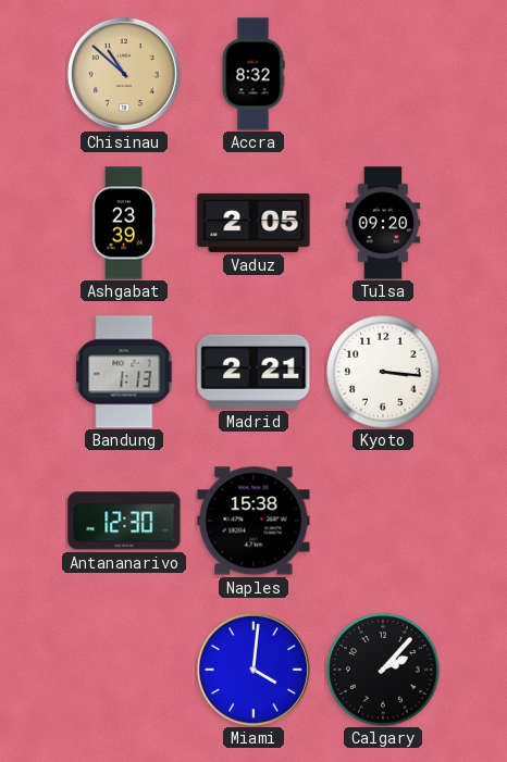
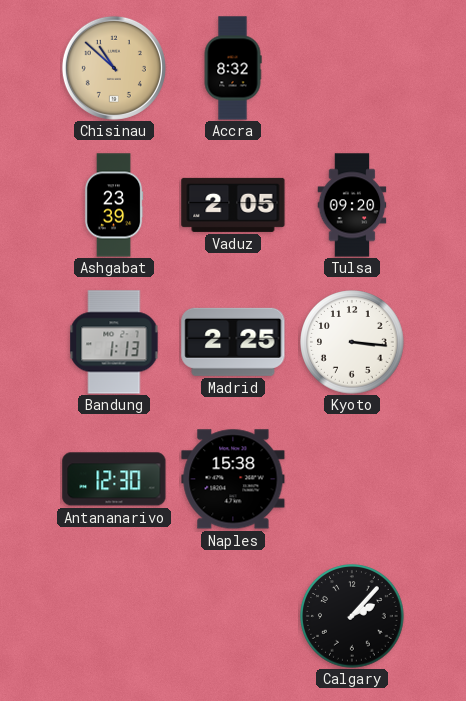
Madrid: 2:21 -> 2:25
Miami: 4:01 -> none
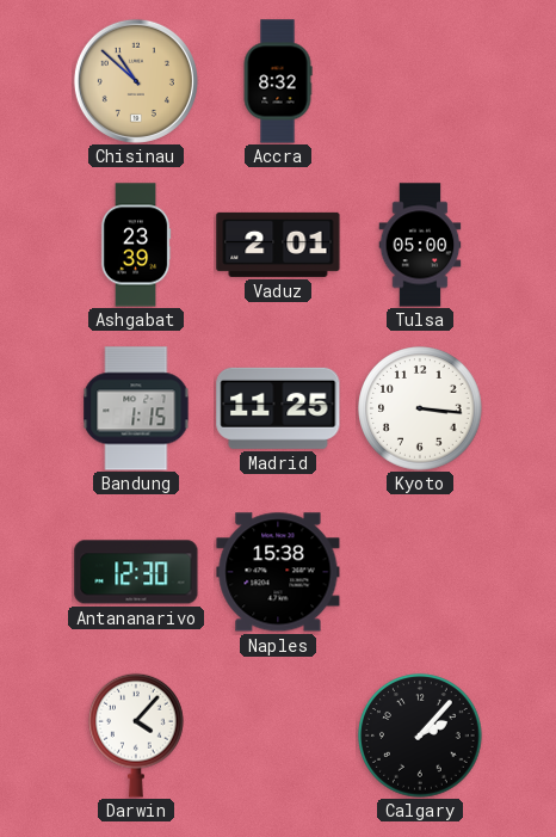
Vaduz: 2:05 -> 2:01
Tulsa: 09:20 -> 05:00
Bandung: 1:13 -> 1:15
Madrid: 2:25 -> 11:25
Darwin: none -> 4:07
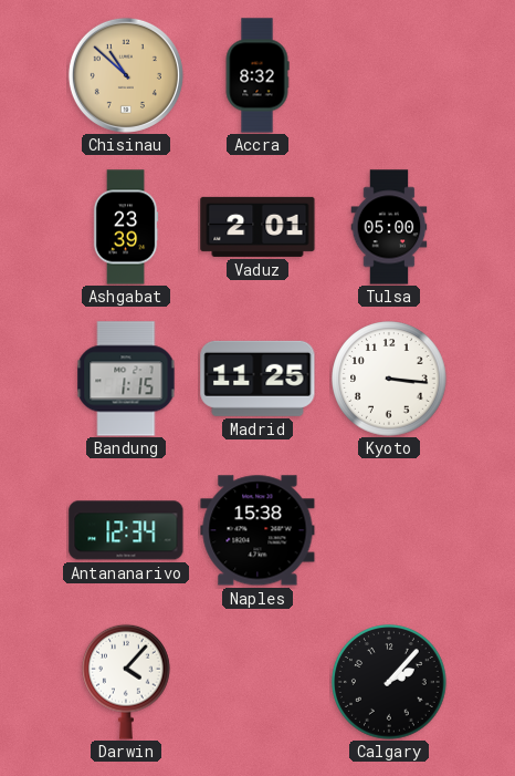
Antananarivo: 12:30 -> 12:34
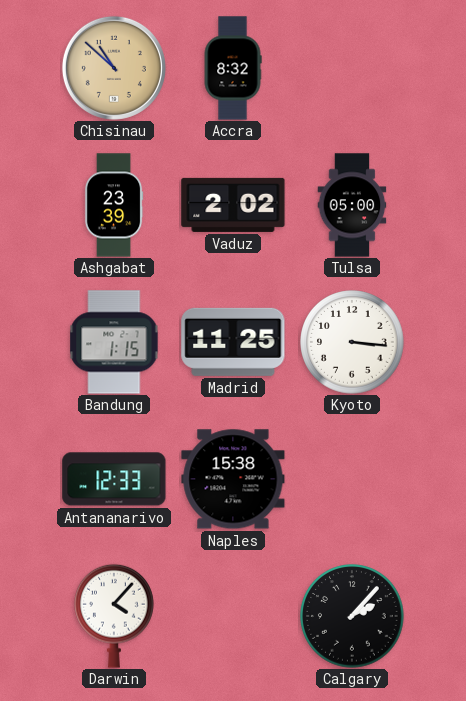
Vaduz: 2:01 -> 2:02
Antananarivo: 12:34 -> 12:33
